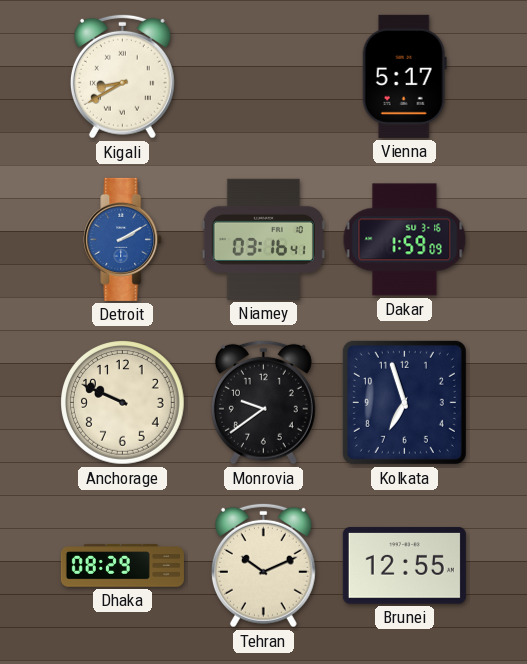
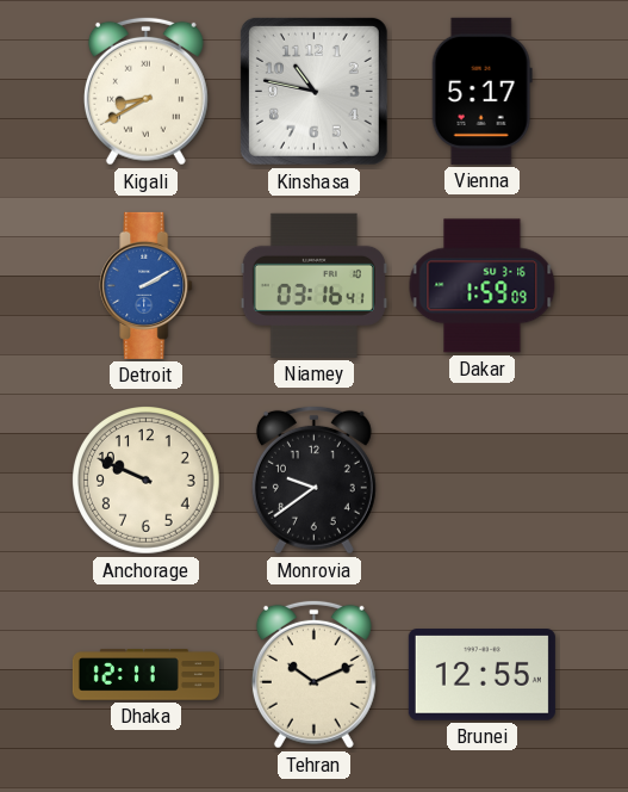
Kinshasa: none -> 10:47
Kolkata: 6:57 -> none
Dhaka: 08:29 -> 12:11
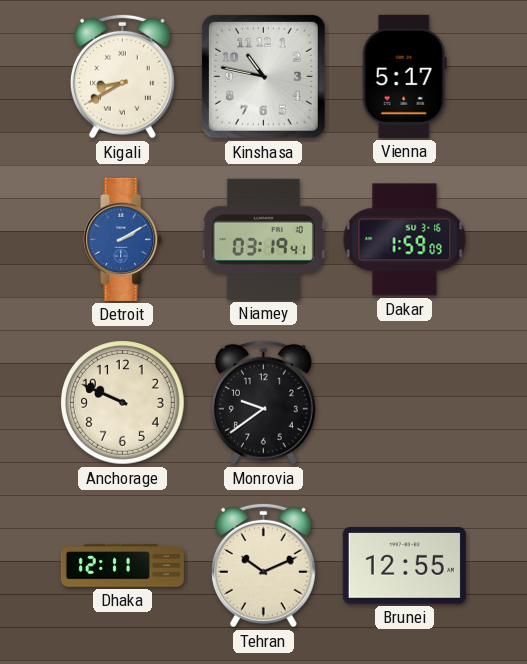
Niamey: 03:16 -> 03:19
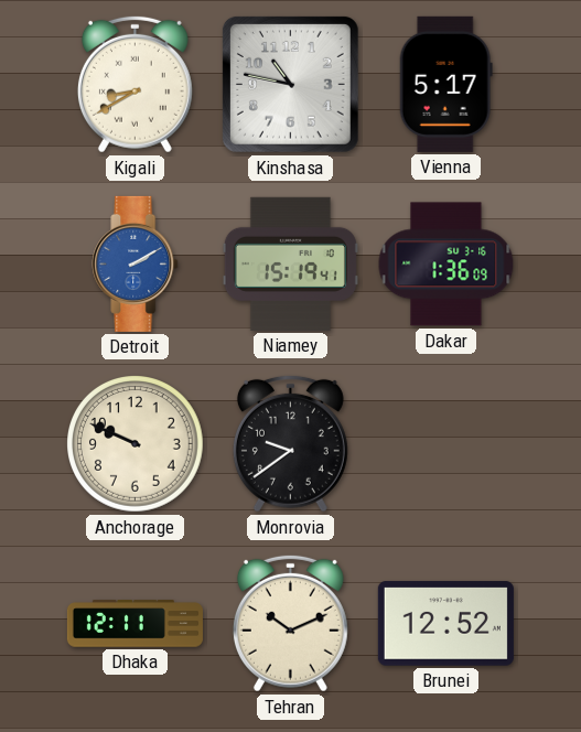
Niamey: 03:19 -> 15:19
Dakar: 1:59 -> 1:36
Brunei: 12:55 -> 12:52
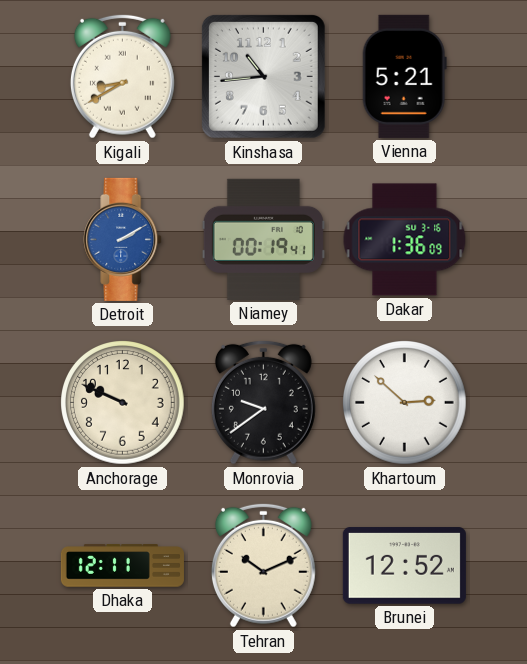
Kinshasa: 10:47 -> 10:44
Vienna: 5:17 -> 5:21
Niamey: 15:19 -> 00:19
Khartoum: none -> 2:52
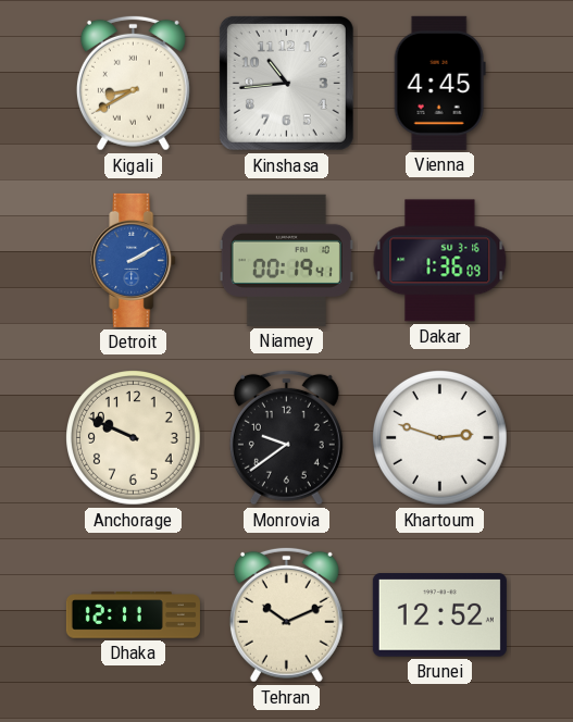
Vienna: 5:21 -> 4:45
Khartoum: 2:52 -> 2:48
